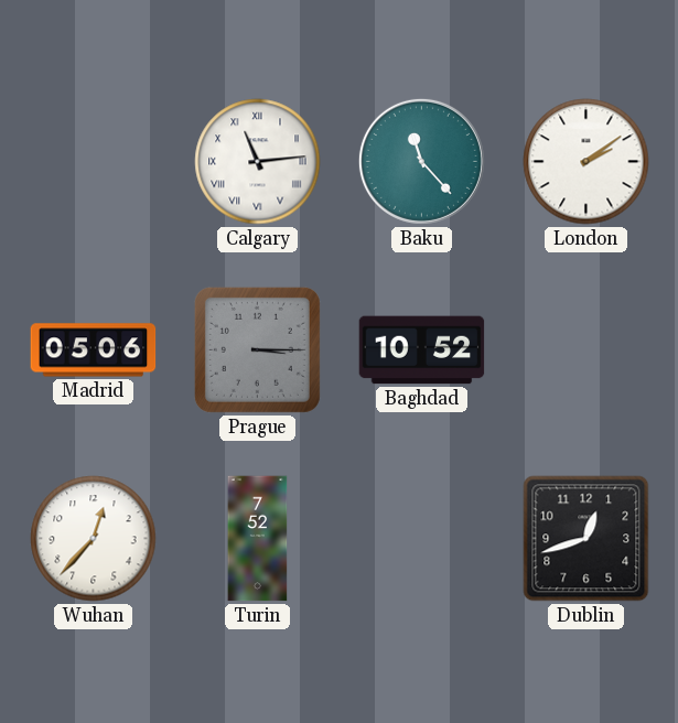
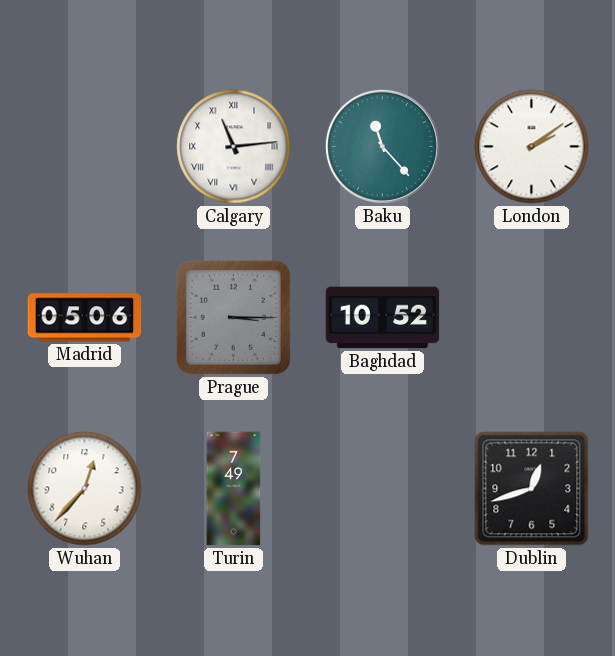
Turin: 7:52 -> 7:49
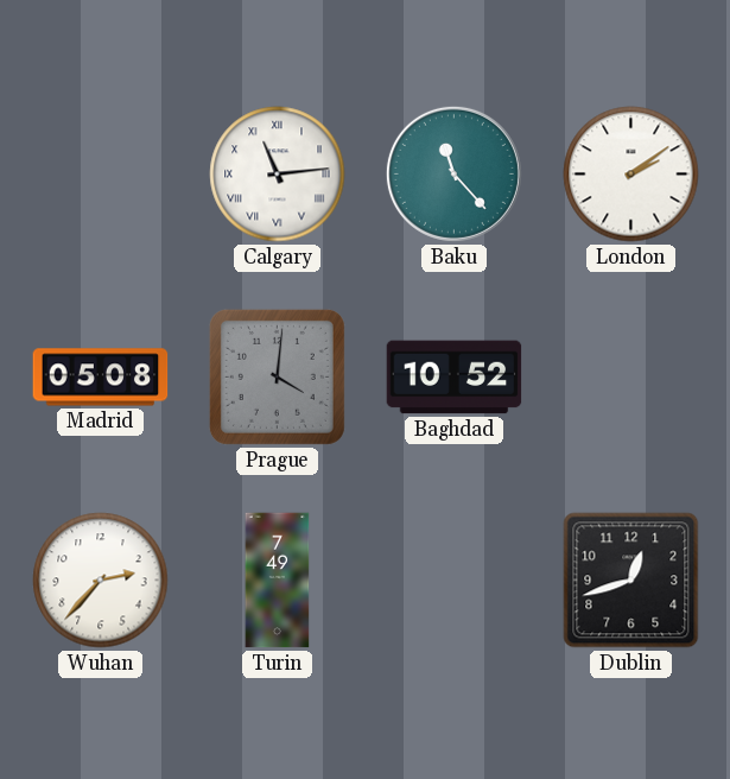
Madrid: 05:06 -> 05:08
Prague: 3:15 -> 4:01
Wuhan: 12:37 -> 2:37
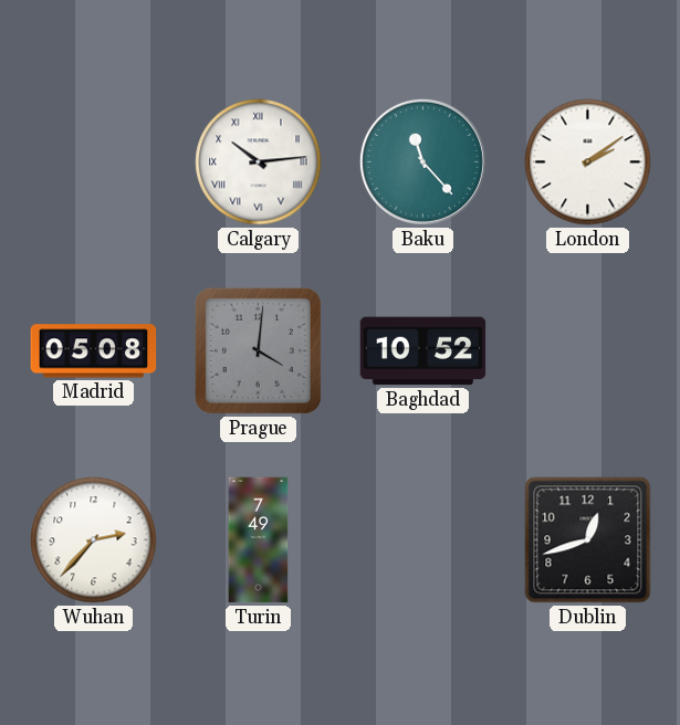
Calgary: 11:14 -> 10:14
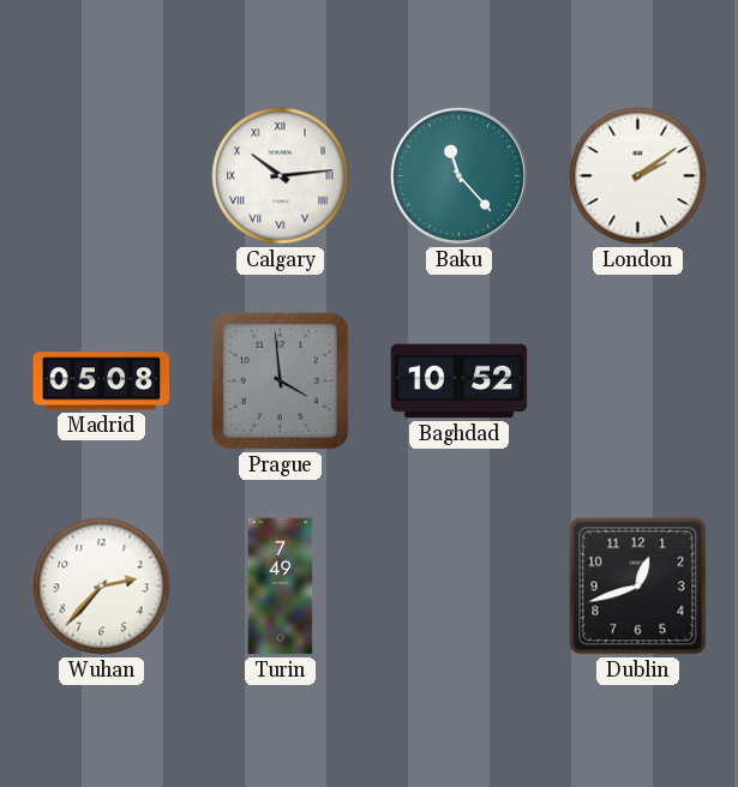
Prague: 4:01 -> 3:59
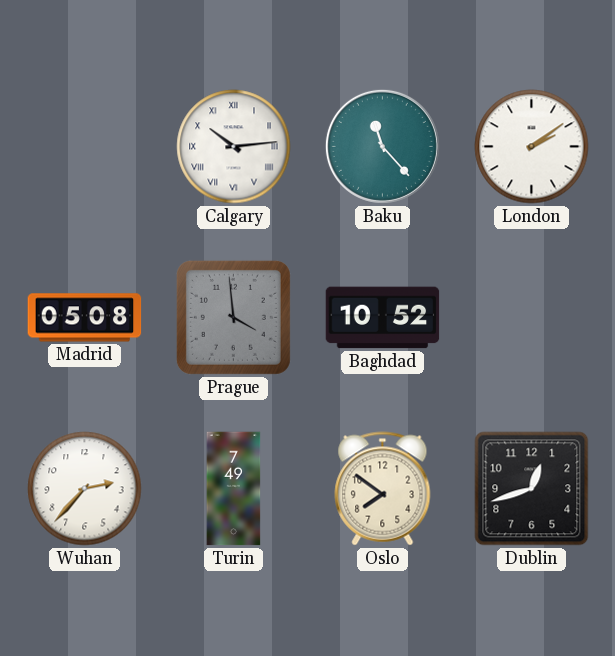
Oslo: none -> 7:51
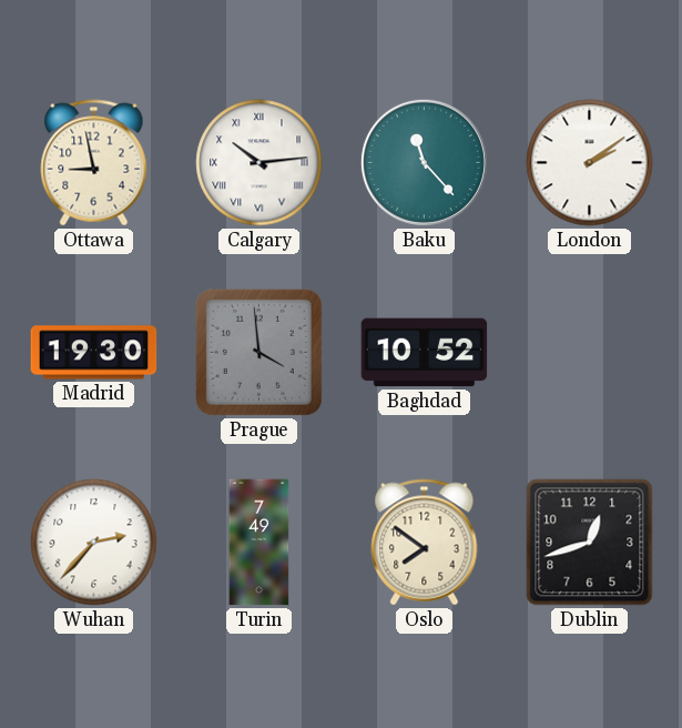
Ottawa: none -> 8:58
Madrid: 05:08 -> 19:30
